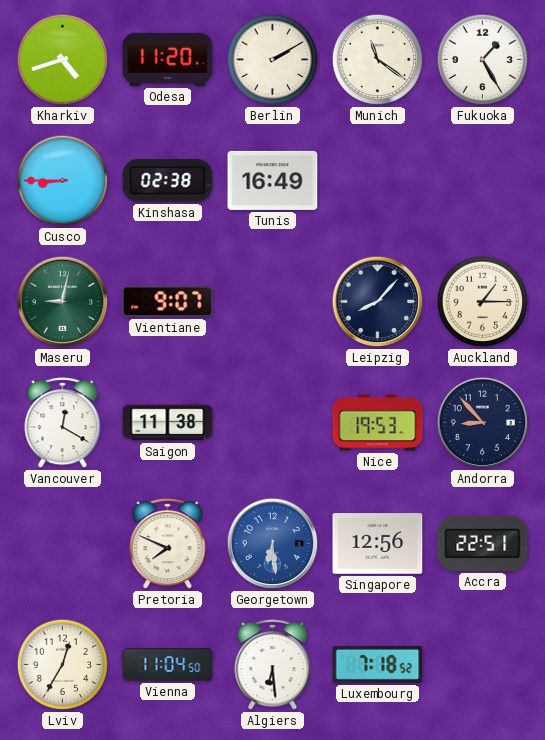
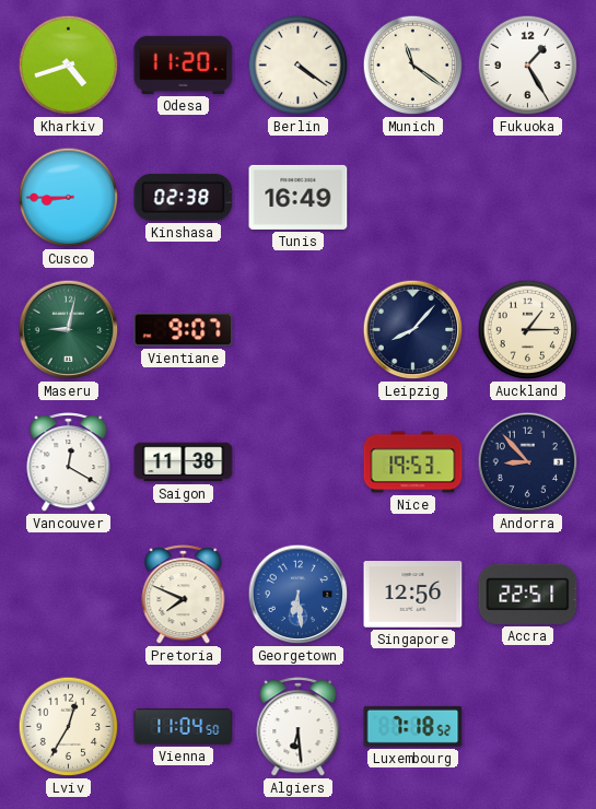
Berlin: 2:10 -> 4:21
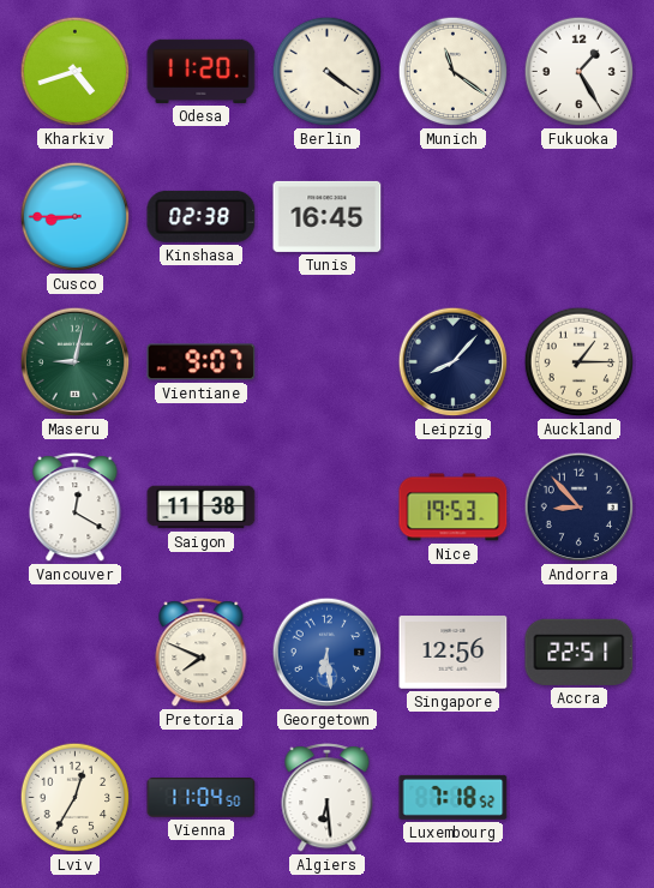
Tunis: 16:49 -> 16:45
